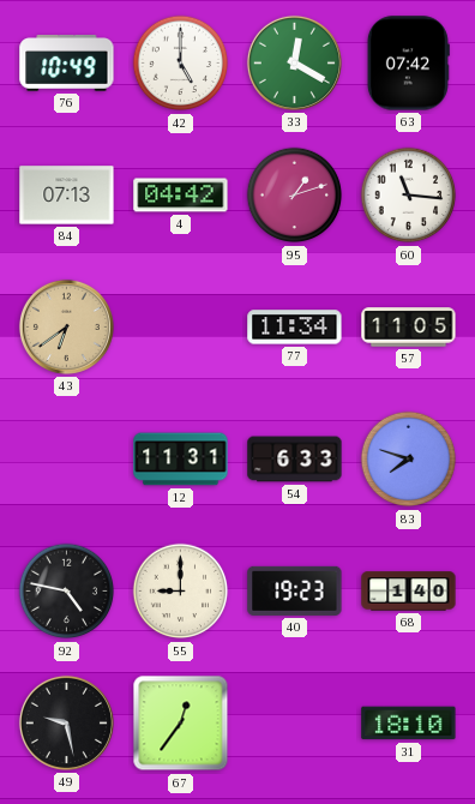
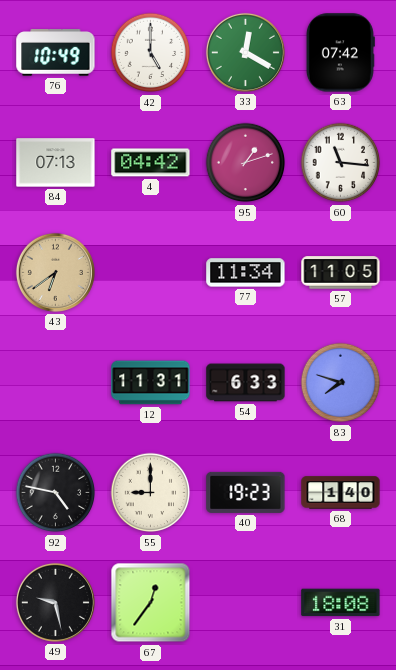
31: 18:10 -> 18:08
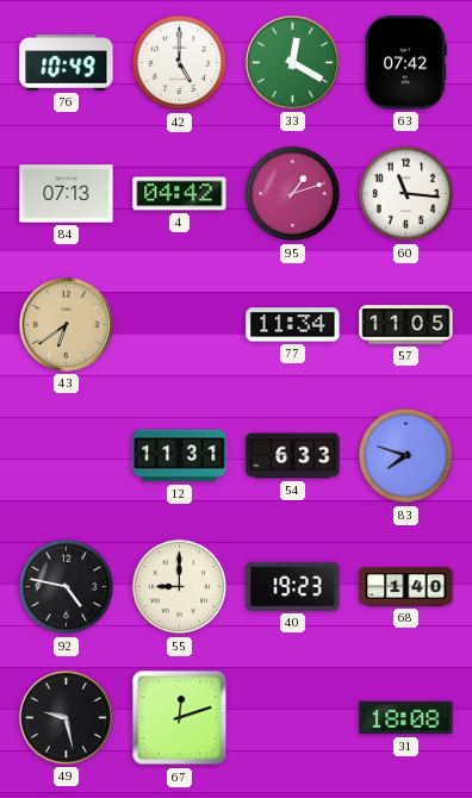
67: 12:36 -> 12:12
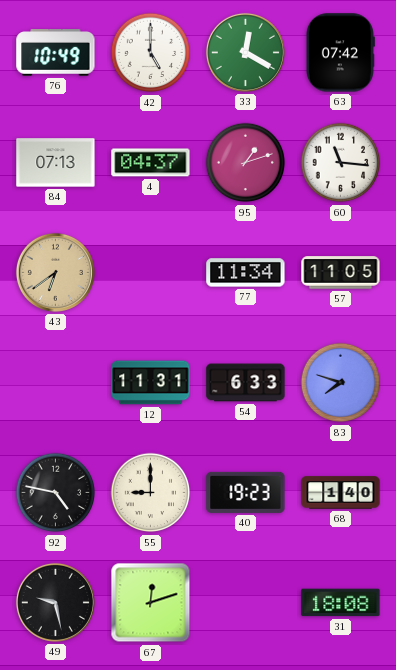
4: 04:42 -> 04:37
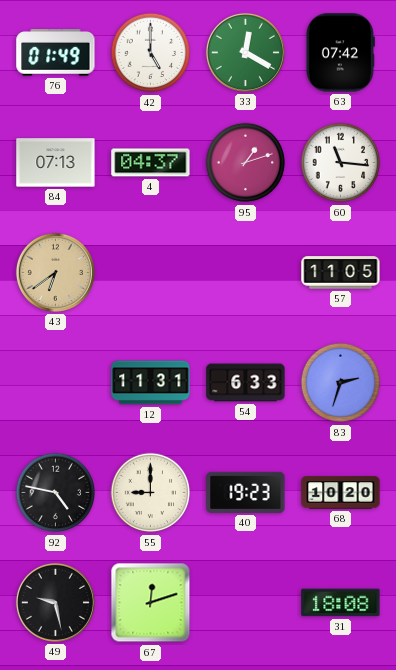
76: 10:49 -> 01:49
77: 11:34 -> none
83: 7:48 -> 2:33
68: 1:40 -> 10:20
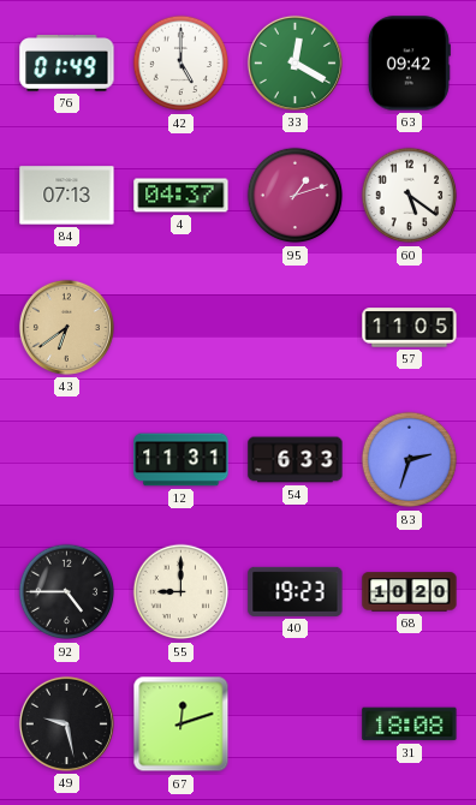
63: 07:42 -> 09:42
60: 11:16 -> 5:21
92: 4:47 -> 4:45
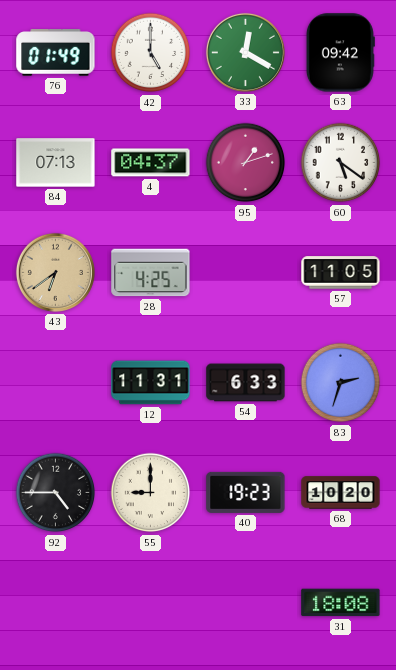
28: none -> 4:25
49: 9:28 -> none
67: 12:12 -> none
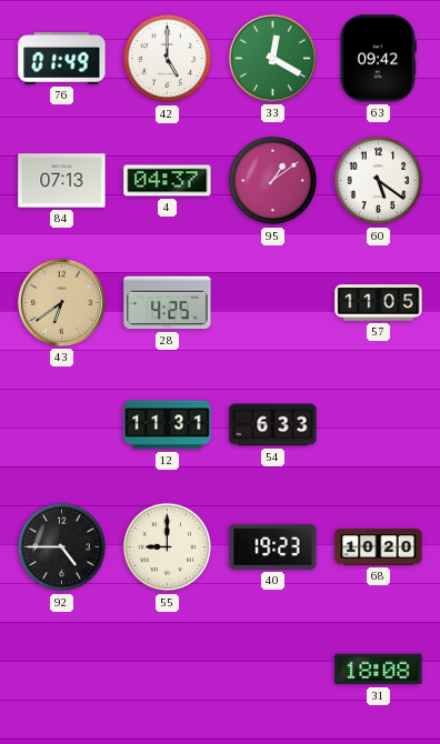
95: 1:12 -> 1:09
83: 2:33 -> none
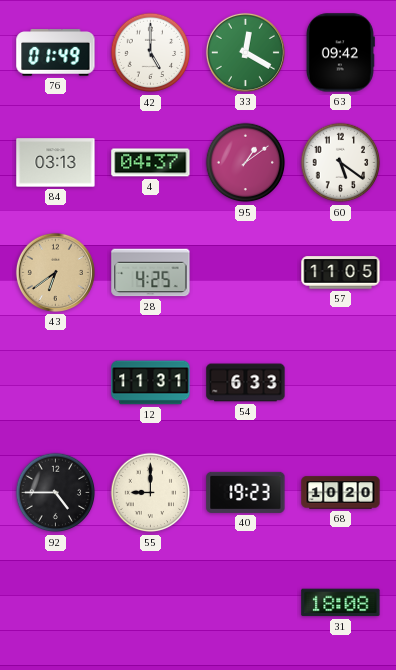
84: 07:13 -> 03:13
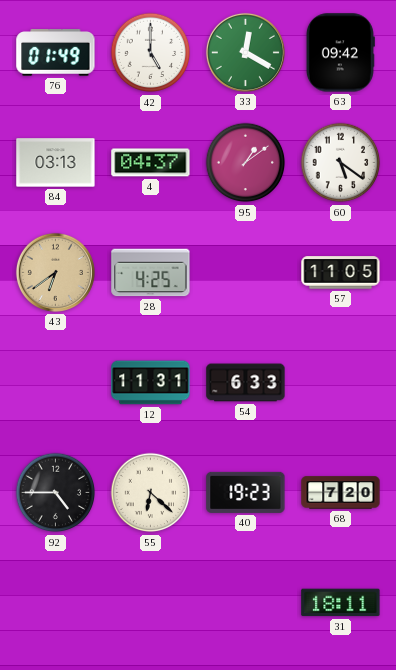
55: 9:00 -> 6:22
68: 10:20 -> 7:20
31: 18:08 -> 18:11
